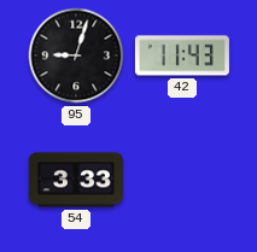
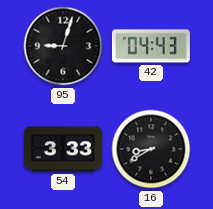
42: 11:43 -> 04:43
16: none -> 8:40
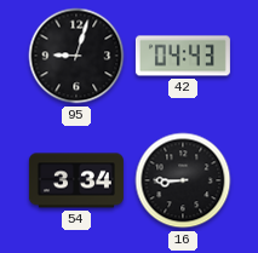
54: 3:33 -> 3:34
16: 8:40 -> 8:45
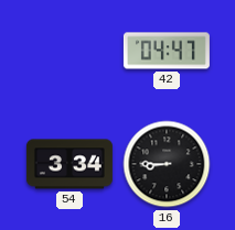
95: 9:03 -> none
42: 04:43 -> 04:47
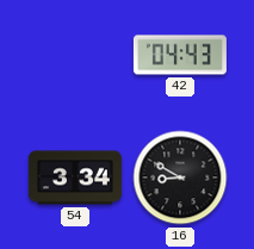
42: 04:47 -> 04:43
16: 8:45 -> 8:50
